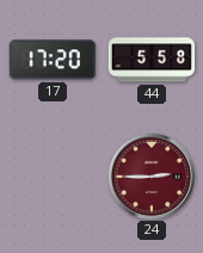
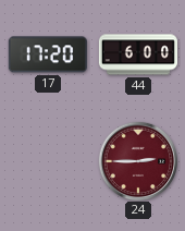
44: 5:58 -> 6:00
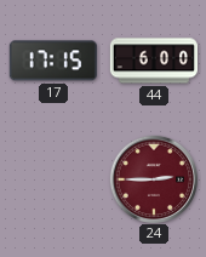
17: 17:20 -> 17:15
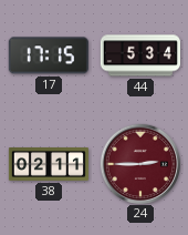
44: 6:00 -> 5:34
38: none -> 02:11
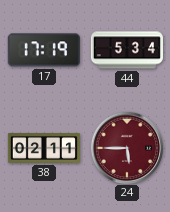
17: 17:15 -> 17:19
24: 2:45 -> 5:45
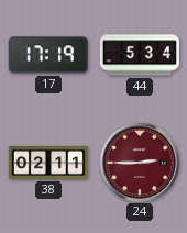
24: 5:45 -> 2:45
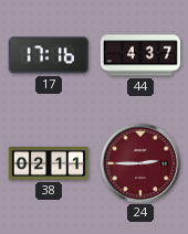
17: 17:19 -> 17:16
44: 5:34 -> 4:37
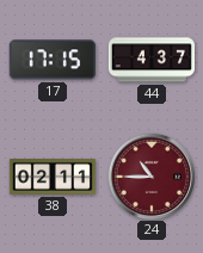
17: 17:16 -> 17:15
24: 2:45 -> 10:45
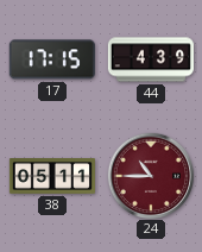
44: 4:37 -> 4:39
38: 02:11 -> 05:11
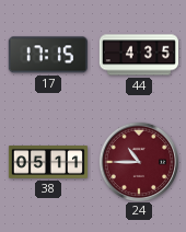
44: 4:39 -> 4:35
